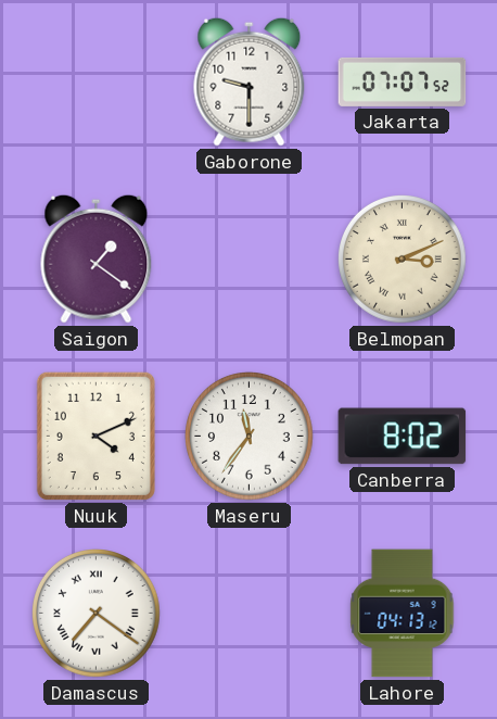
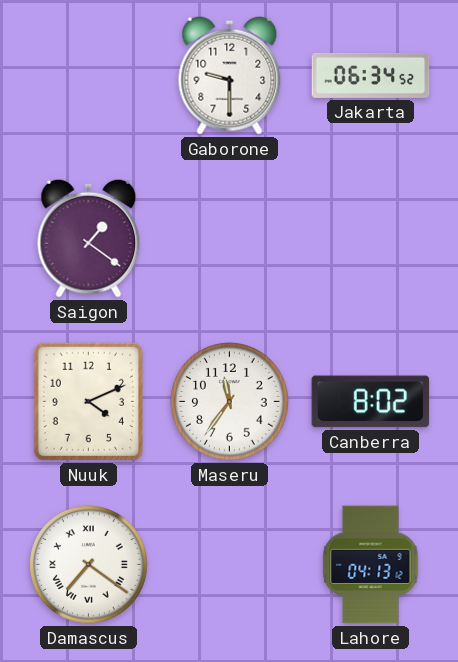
Jakarta: 07:07 -> 06:34
Belmopan: 3:11 -> none
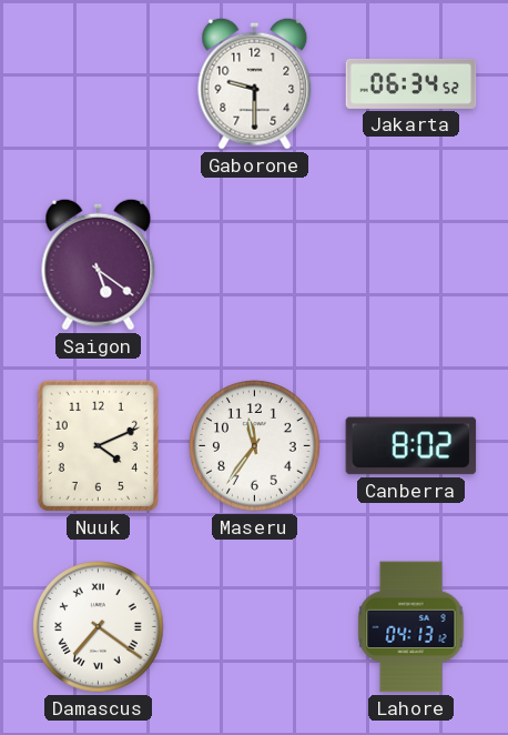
Saigon: 1:21 -> 5:21
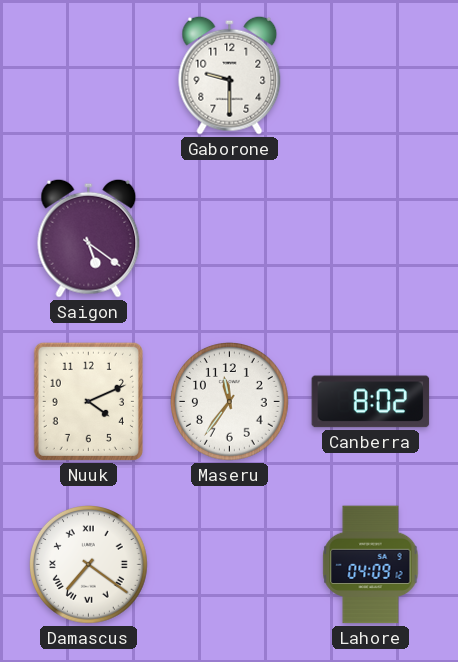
Jakarta: 06:34 -> none
Lahore: 04:13 -> 04:09
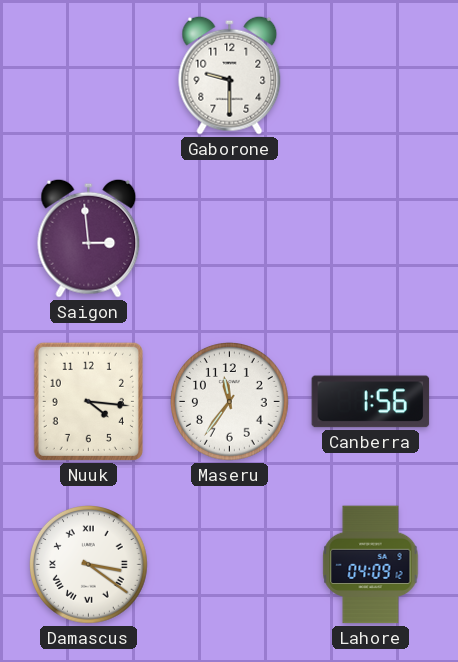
Saigon: 5:21 -> 2:59
Nuuk: 4:11 -> 4:16
Canberra: 8:02 -> 1:56
Damascus: 7:21 -> 3:21
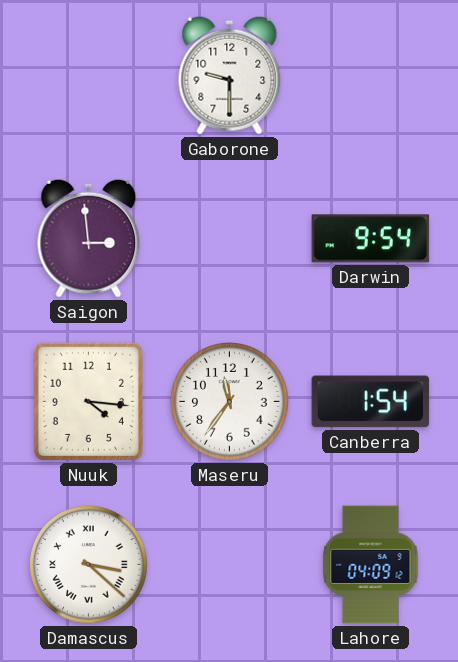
Darwin: none -> 9:54
Canberra: 1:56 -> 1:54
Damascus: 3:21 -> 3:22
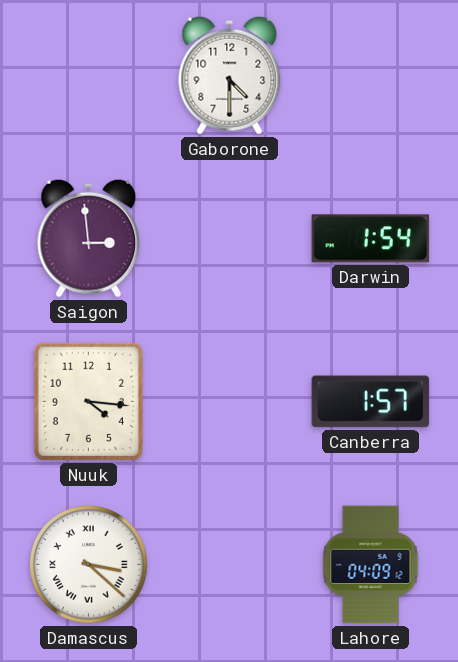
Gaborone: 9:30 -> 4:30
Darwin: 9:54 -> 1:54
Maseru: 11:36 -> none
Canberra: 1:54 -> 1:57
